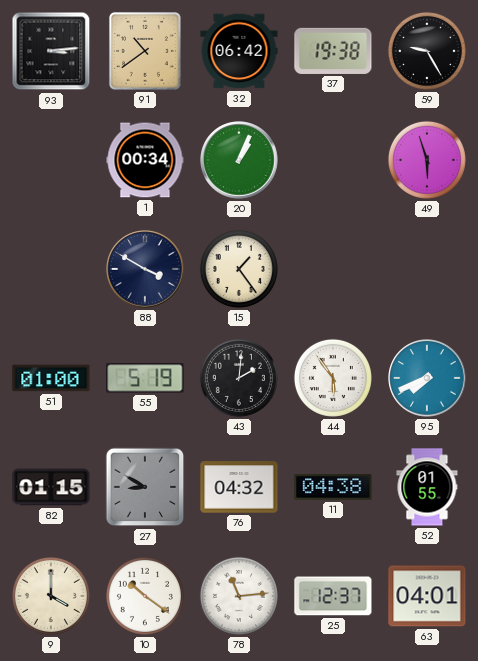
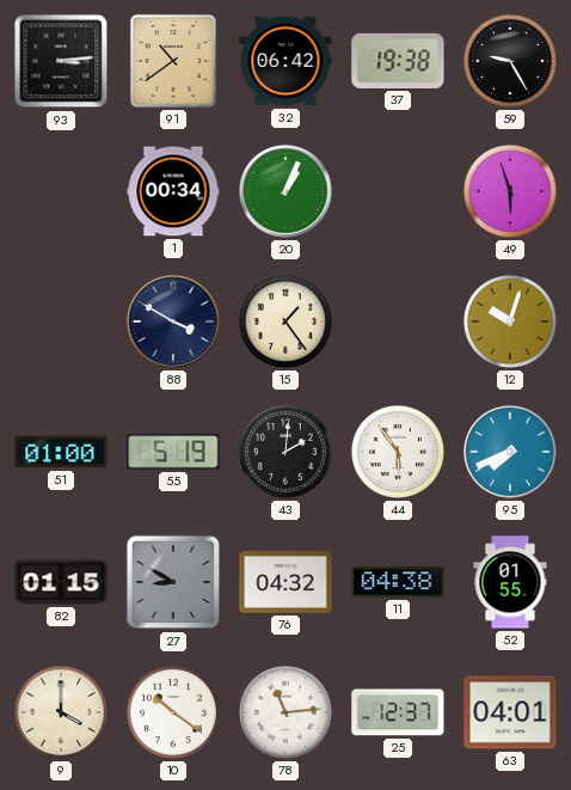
12: none -> 10:03
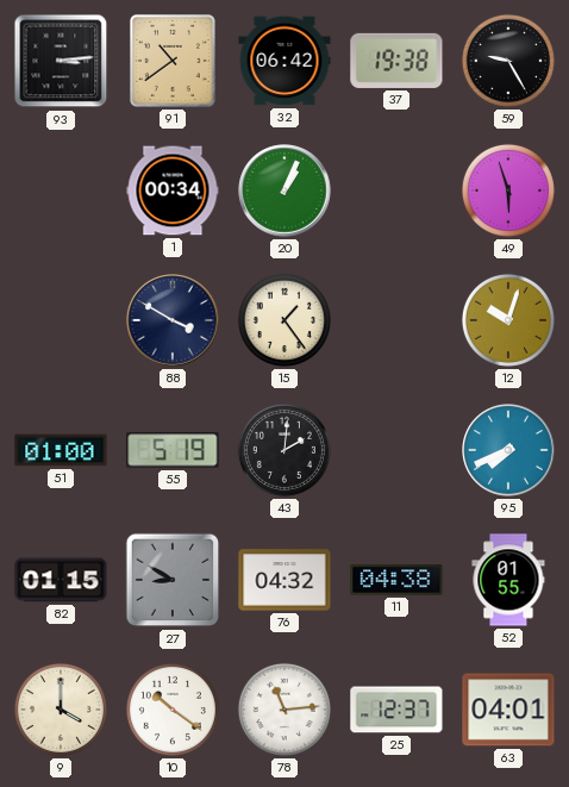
44: 5:54 -> none
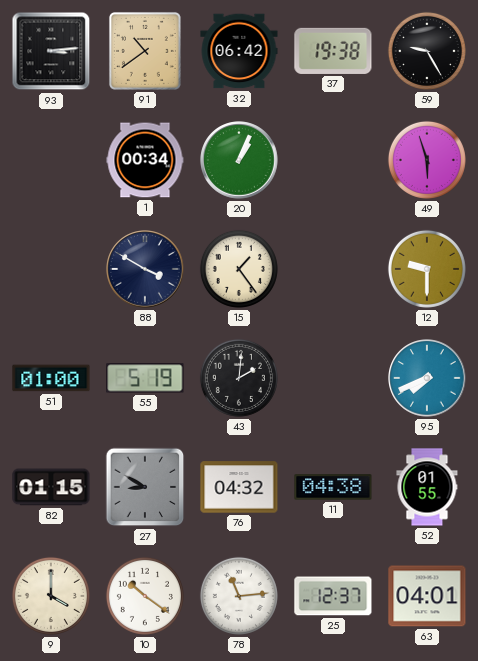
12: 10:03 -> 9:30
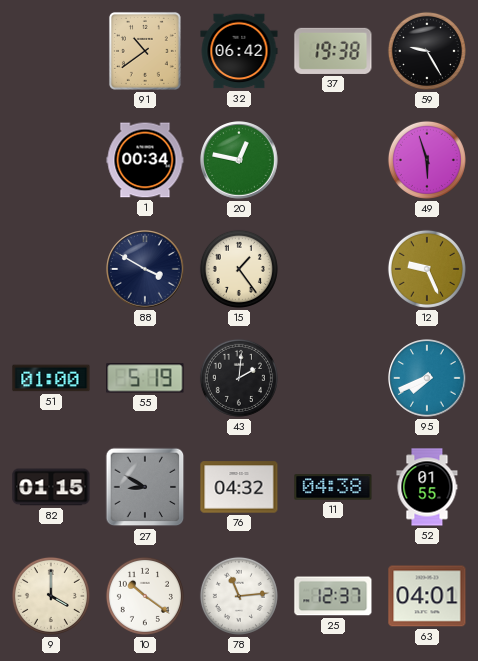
93: 3:14 -> none
20: 1:04 -> 12:47
12: 9:30 -> 9:26
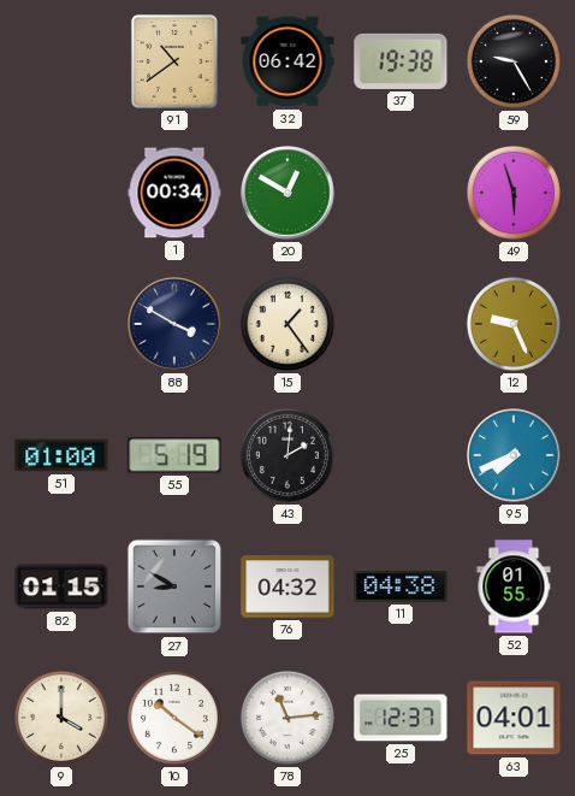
20: 12:47 -> 12:50
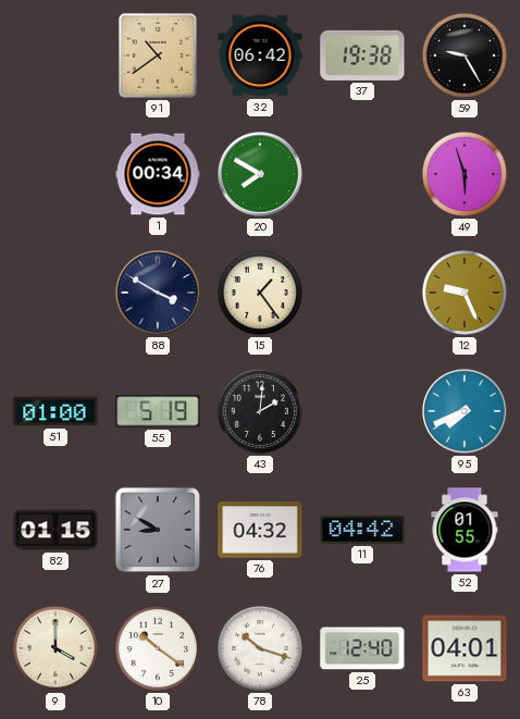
20: 12:50 -> 7:50
11: 04:38 -> 04:42
78: 11:14 -> 10:18
25: 12:37 -> 12:40
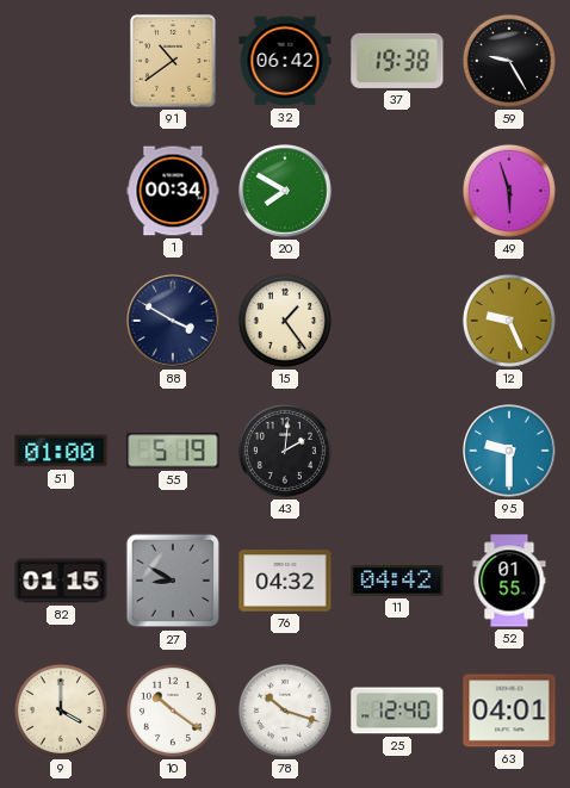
95: 7:41 -> 9:30
